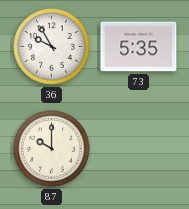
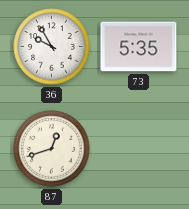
87: 10:00 -> 12:42
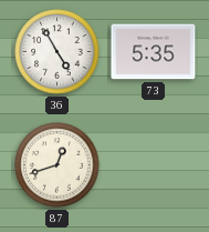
36: 9:55 -> 4:55
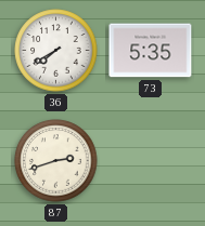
36: 4:55 -> 7:40
87: 12:42 -> 2:42
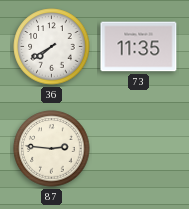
73: 5:35 -> 11:35
87: 2:42 -> 2:46
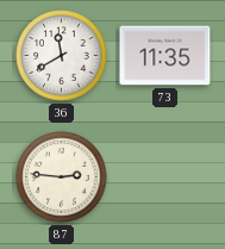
36: 7:40 -> 11:40
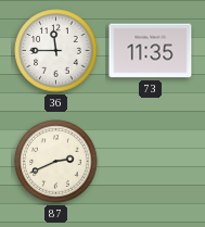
36: 11:40 -> 11:45
87: 2:46 -> 2:41
